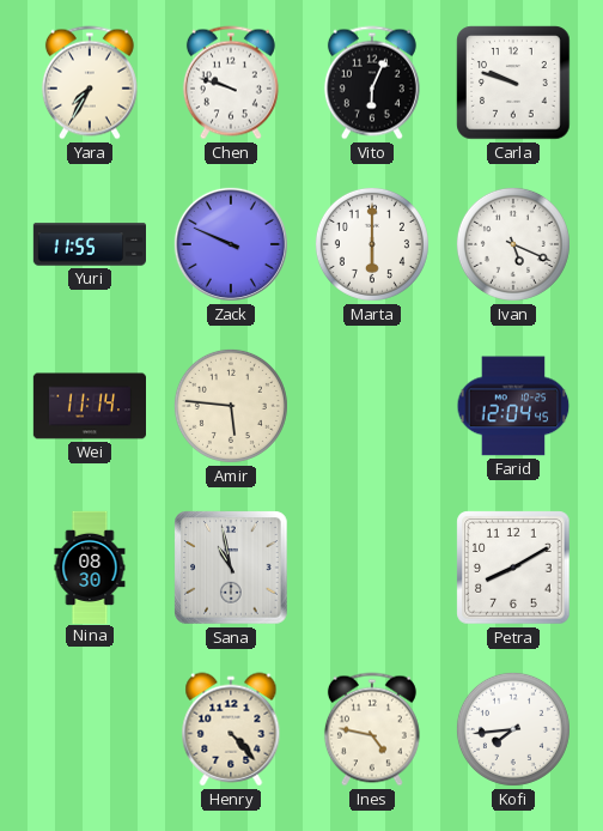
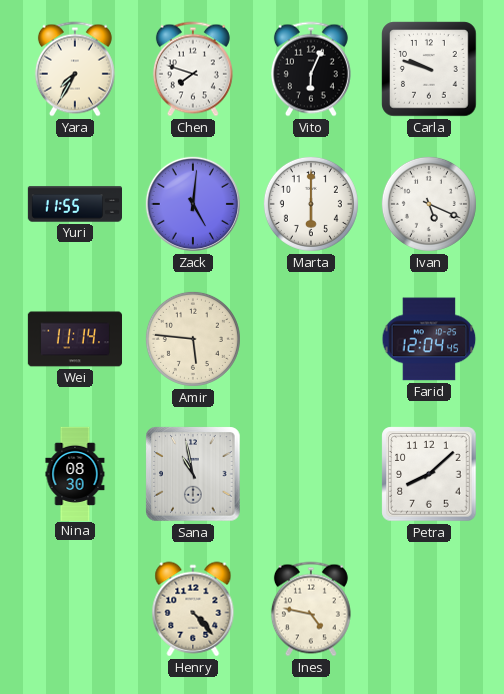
Chen: 9:48 -> 7:48
Zack: 9:49 -> 5:01
Petra: 8:10 -> 8:08
Kofi: 7:44 -> none
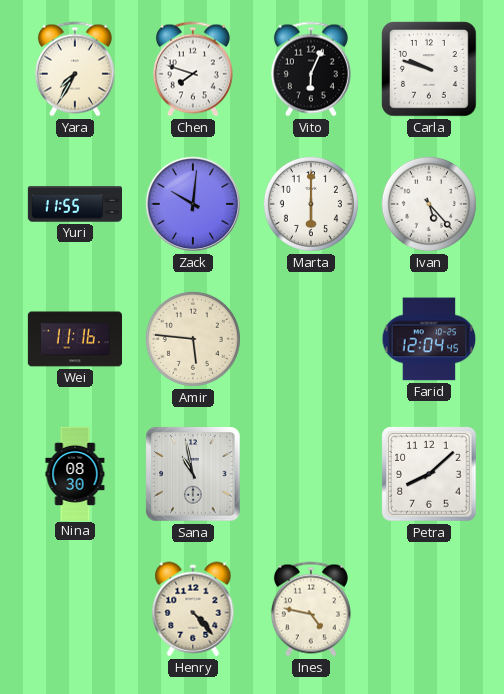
Zack: 5:01 -> 10:01
Ivan: 5:19 -> 5:23
Wei: 11:14 -> 11:16
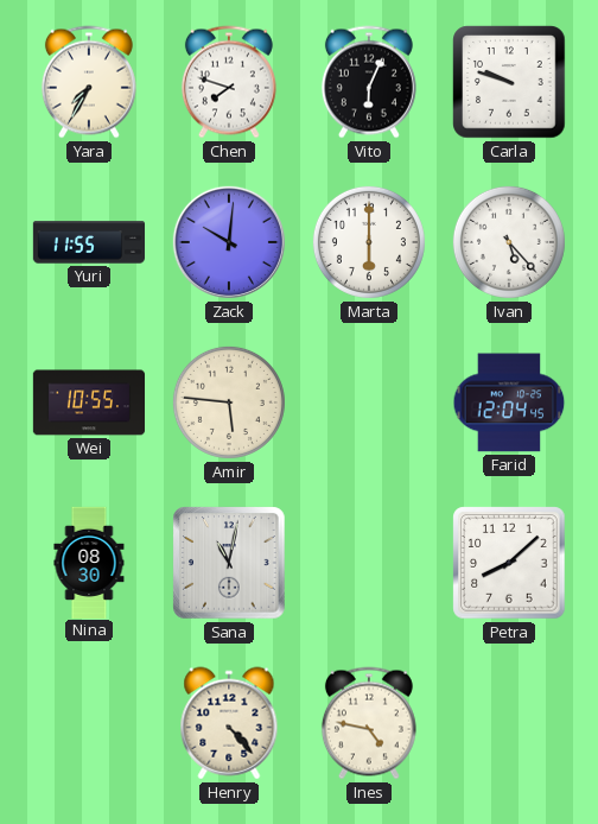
Wei: 11:16 -> 10:55
Sana: 10:58 -> 11:02
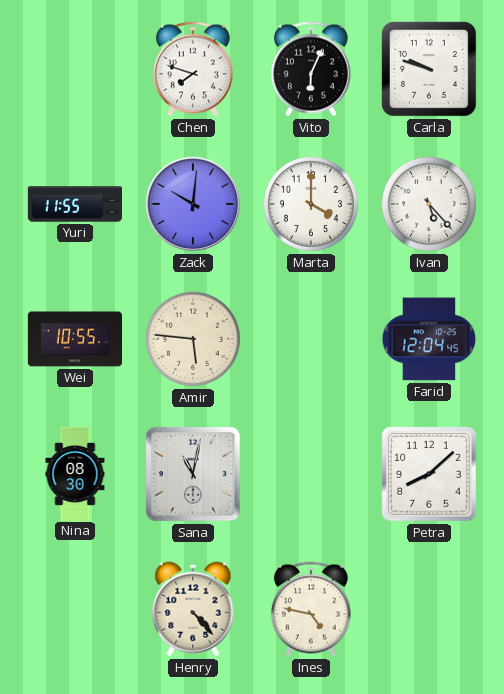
Yara: 7:35 -> none
Marta: 6:00 -> 4:00
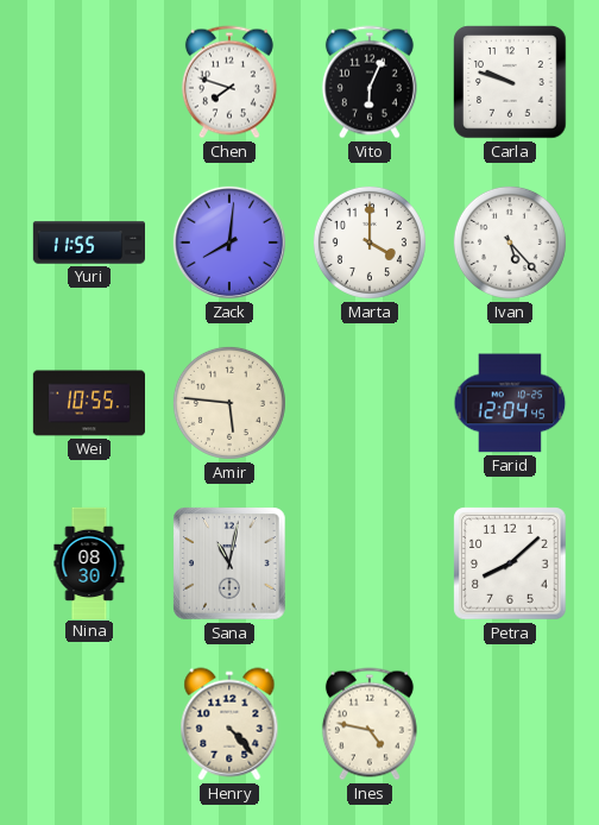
Zack: 10:01 -> 8:01
